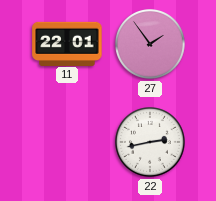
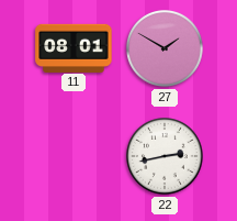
11: 22:01 -> 08:01
27: 1:54 -> 1:50
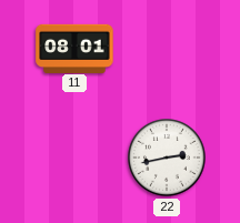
27: 1:50 -> none
